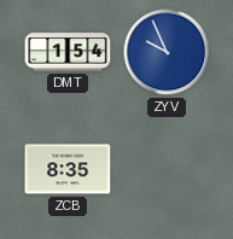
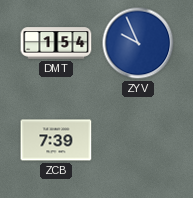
ZCB: 8:35 -> 7:39
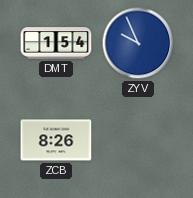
ZCB: 7:39 -> 8:26
